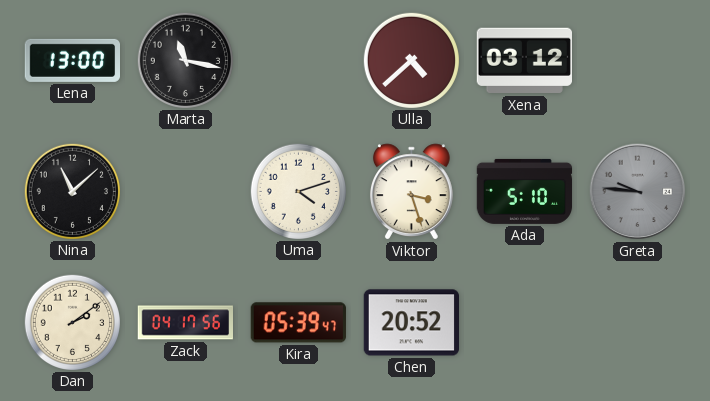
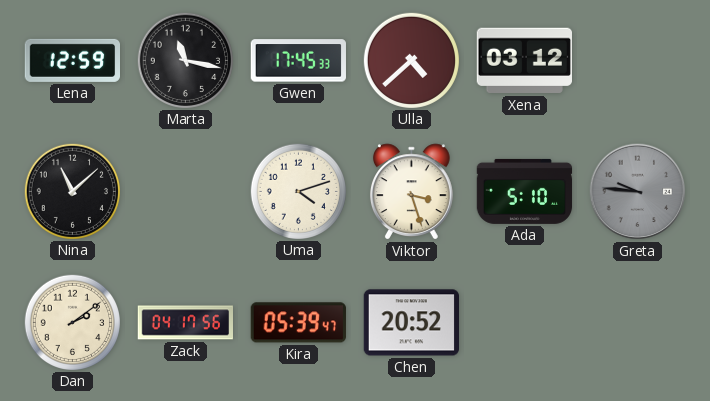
Lena: 13:00 -> 12:59
Gwen: none -> 17:45
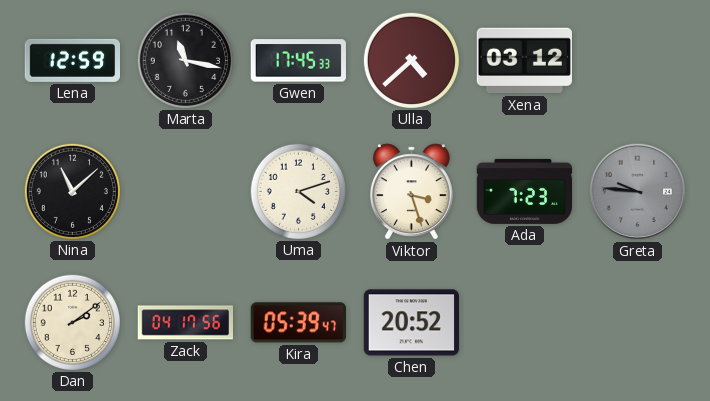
Ada: 5:10 -> 7:23
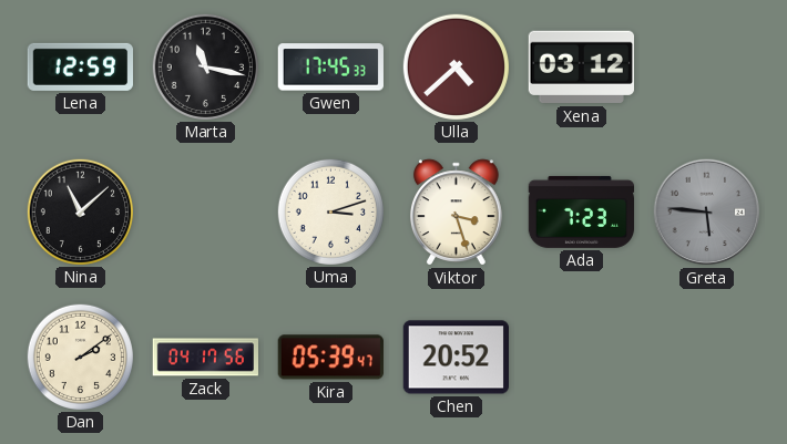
Uma: 4:12 -> 3:12
Greta: 9:46 -> 5:46
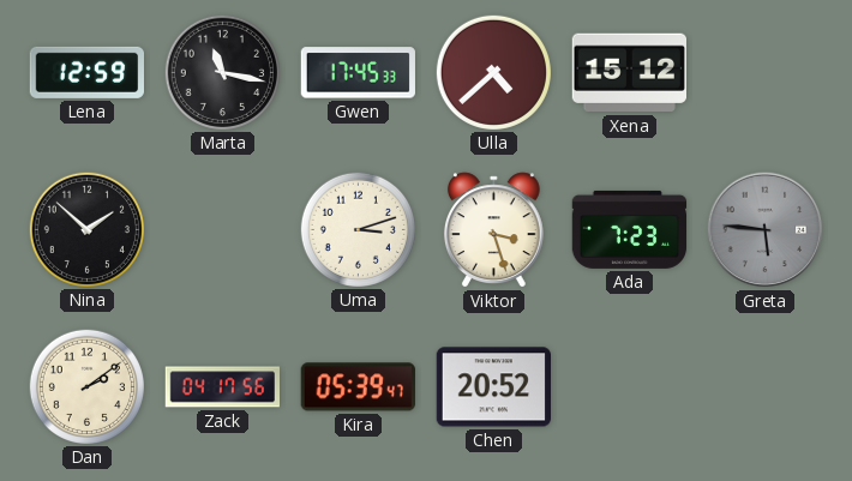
Xena: 03:12 -> 15:12
Nina: 11:08 -> 1:52
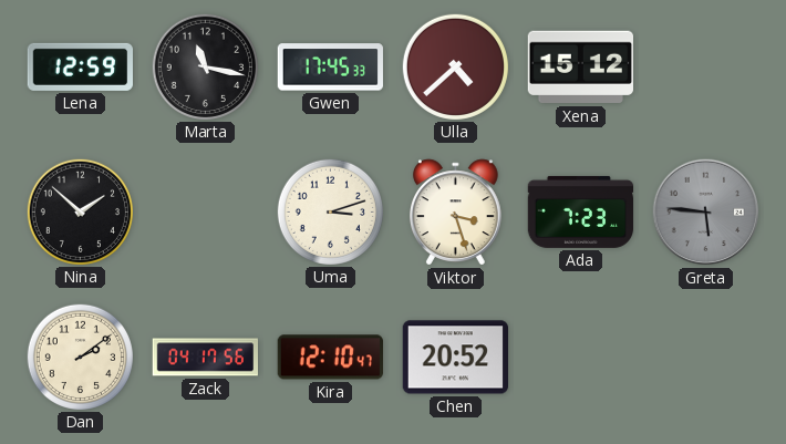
Kira: 05:39 -> 12:10
